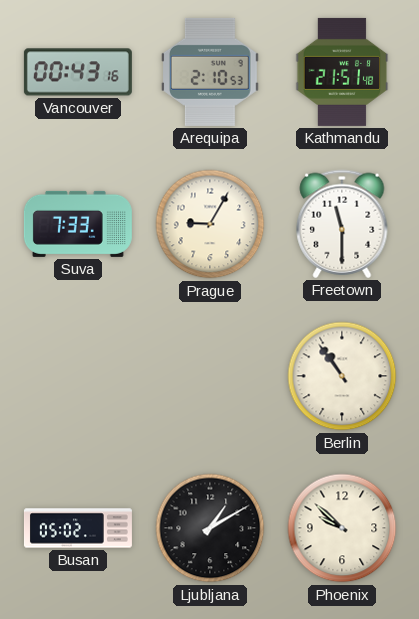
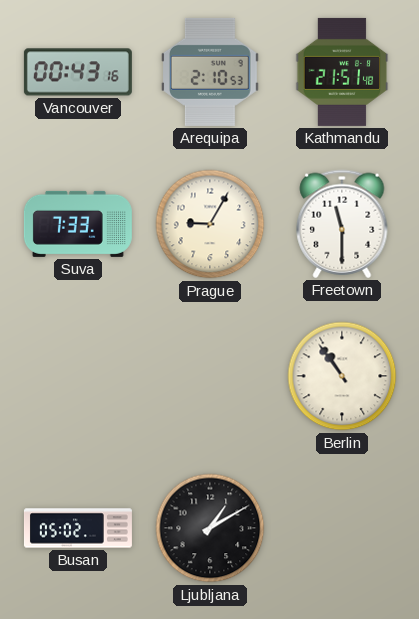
Phoenix: 9:52 -> none
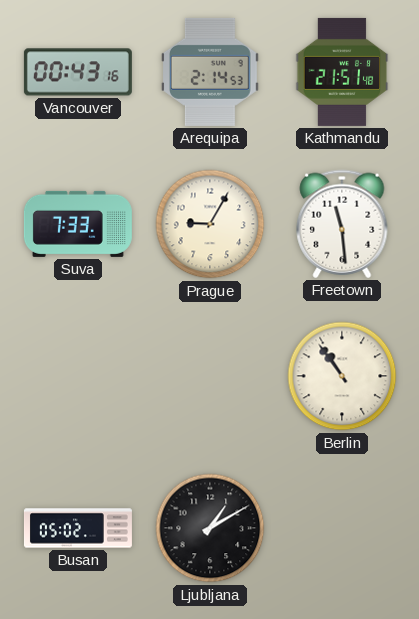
Arequipa: 2:10 -> 2:14
Freetown: 11:30 -> 11:29
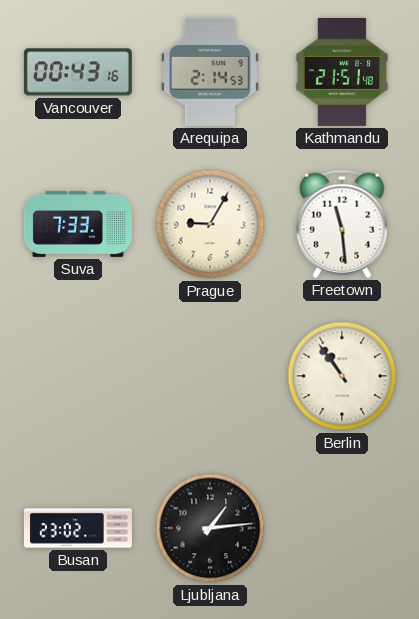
Busan: 05:02 -> 23:02
Ljubljana: 1:10 -> 1:14
